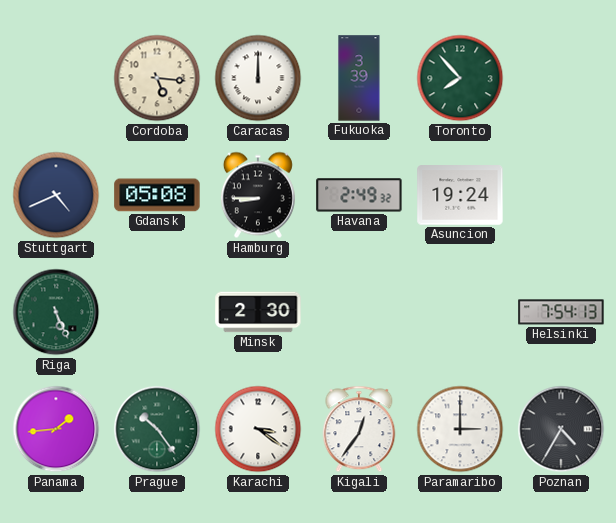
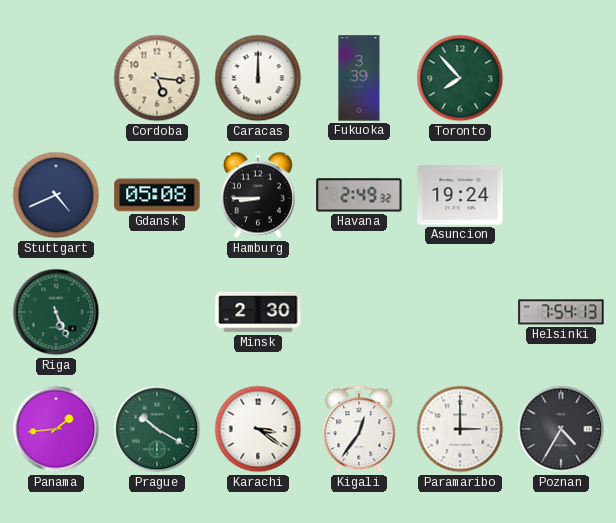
Prague: 10:24 -> 10:20
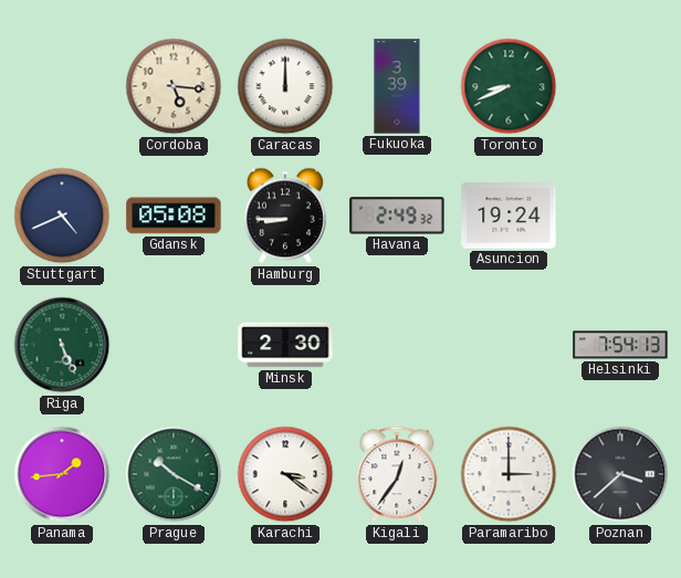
Toronto: 7:53 -> 8:41
Poznan: 4:35 -> 3:38
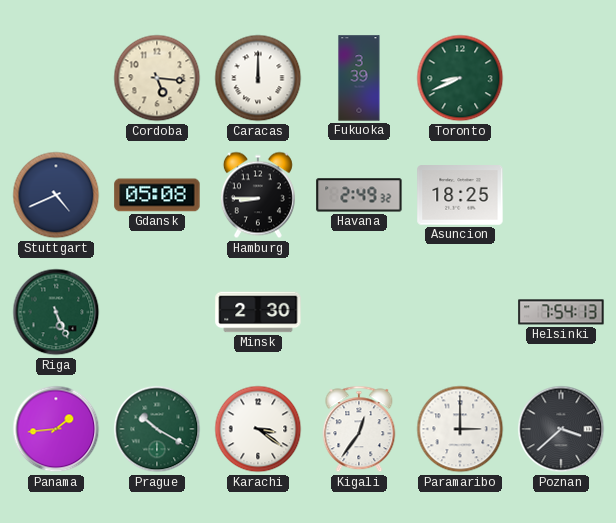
Asuncion: 19:24 -> 18:25
